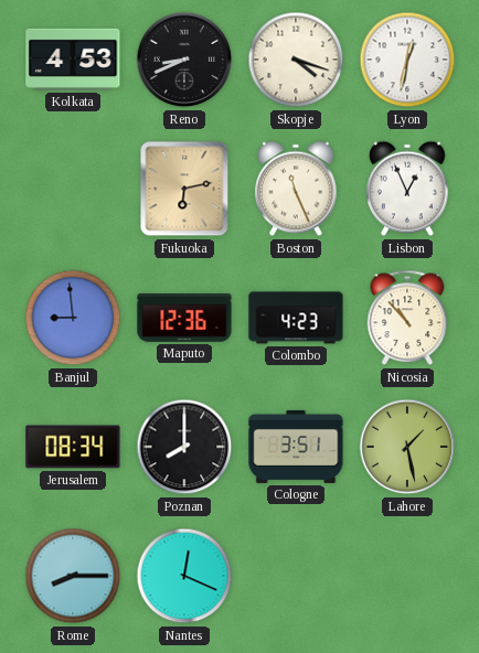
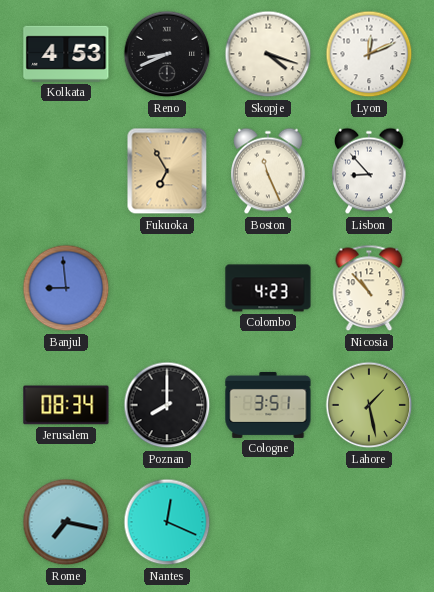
Lyon: 12:32 -> 12:11
Fukuoka: 6:13 -> 6:55
Lisbon: 12:56 -> 8:53
Maputo: 12:36 -> none
Rome: 8:15 -> 7:17
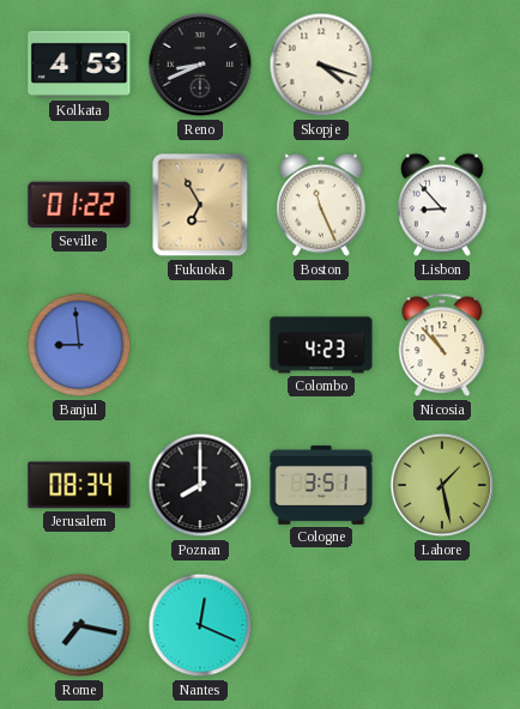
Lyon: 12:11 -> none
Seville: none -> 01:22
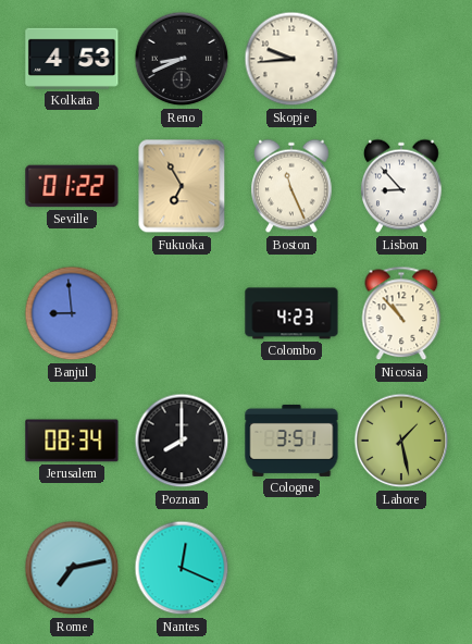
Skopje: 4:18 -> 9:44
Rome: 7:17 -> 7:13
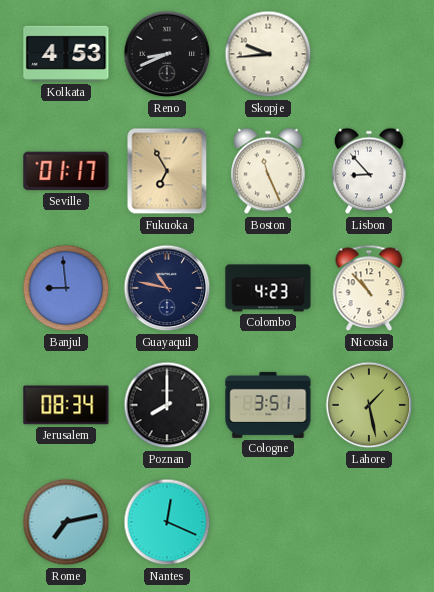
Seville: 01:22 -> 01:17
Guayaquil: none -> 10:47
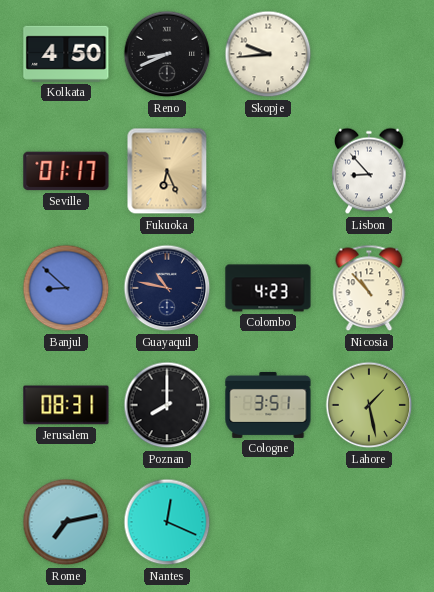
Kolkata: 4:53 -> 4:50
Fukuoka: 6:55 -> 6:26
Boston: 11:26 -> none
Banjul: 8:59 -> 8:52
Jerusalem: 08:34 -> 08:31
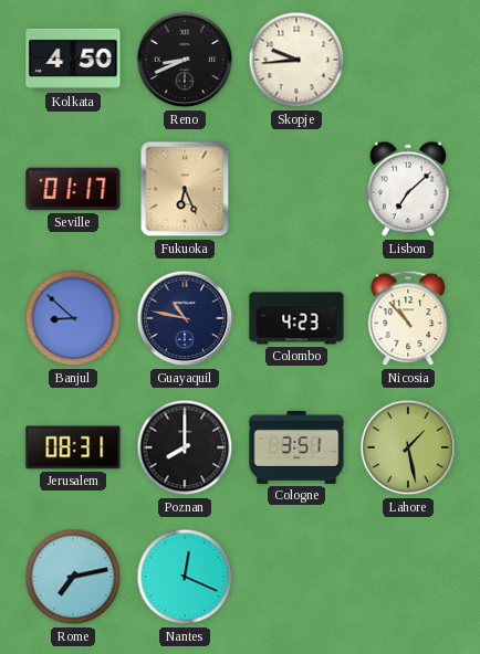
Lisbon: 8:53 -> 7:08
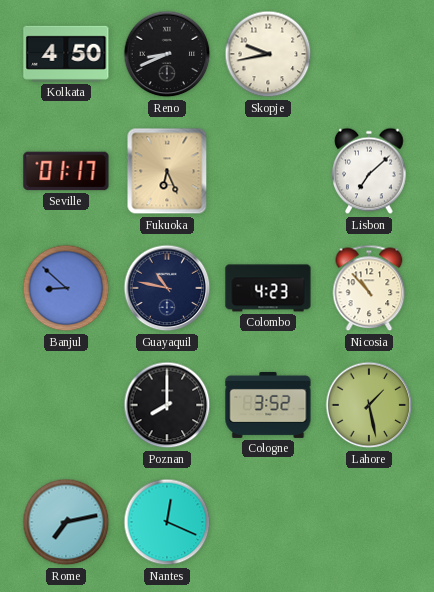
Skopje: 9:44 -> 9:43
Jerusalem: 08:31 -> none
Cologne: 3:51 -> 3:52
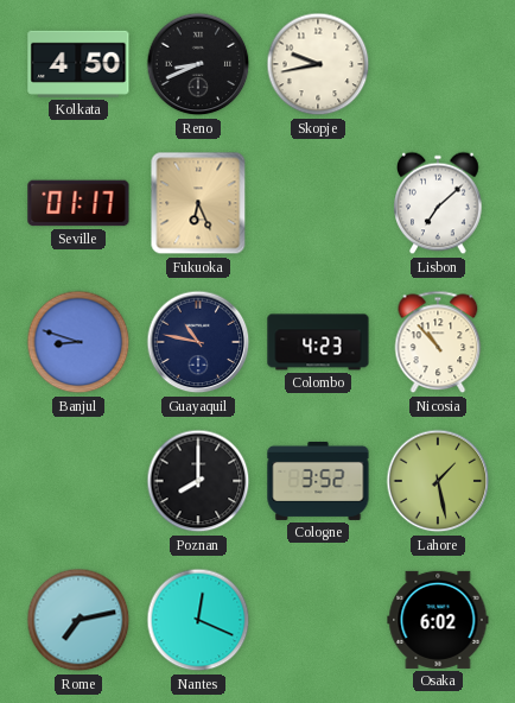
Banjul: 8:52 -> 8:48
Osaka: none -> 6:02
